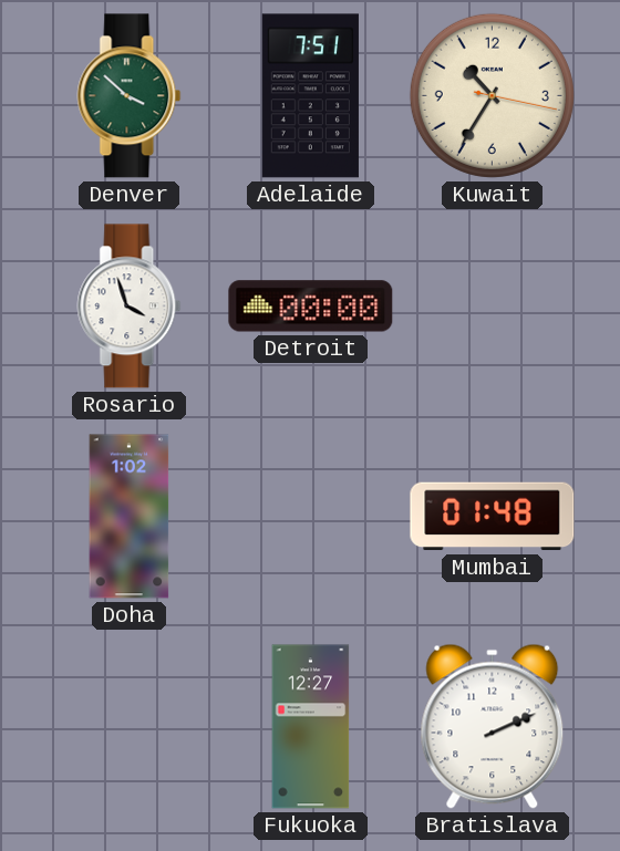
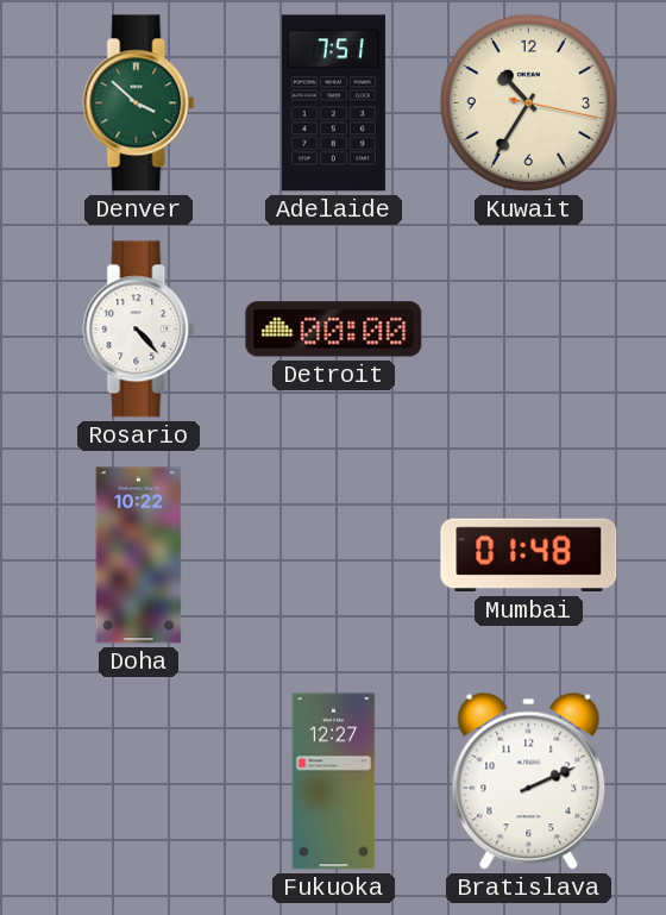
Rosario: 3:57 -> 4:23
Doha: 1:02 -> 10:22
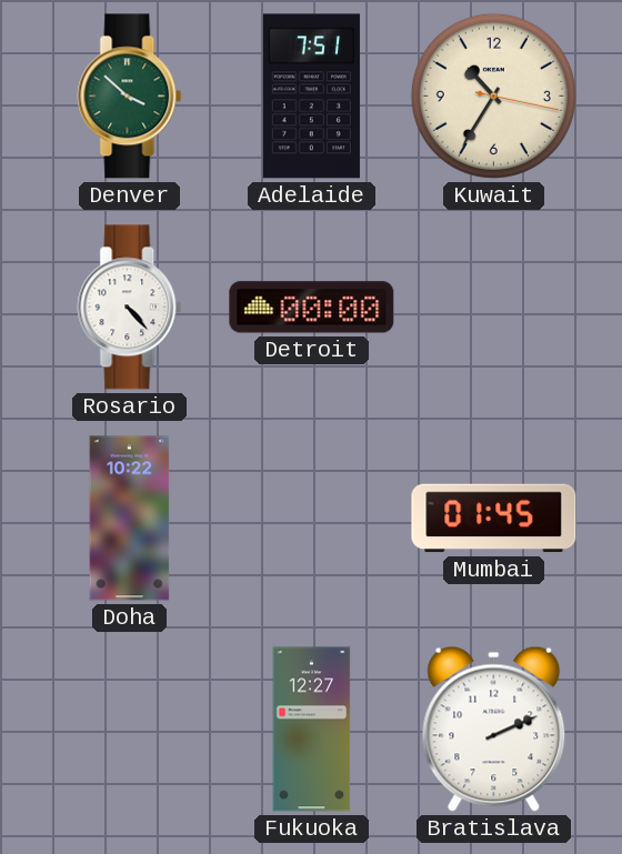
Mumbai: 01:48 -> 01:45
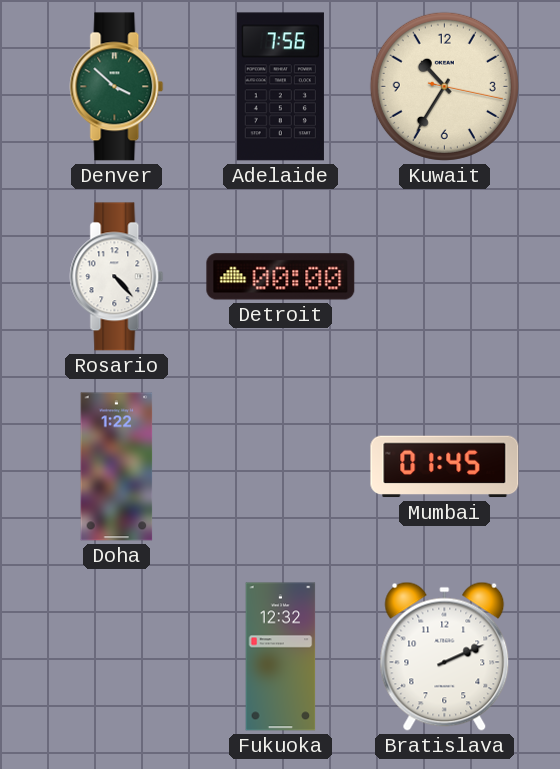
Adelaide: 7:51 -> 7:56
Doha: 10:22 -> 1:22
Fukuoka: 12:27 -> 12:32
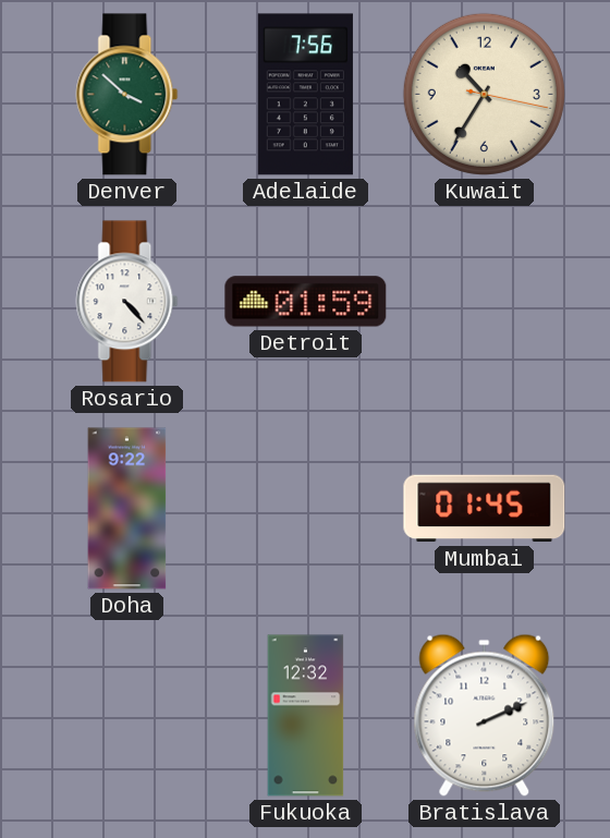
Detroit: 00:00 -> 01:59
Doha: 1:22 -> 9:22
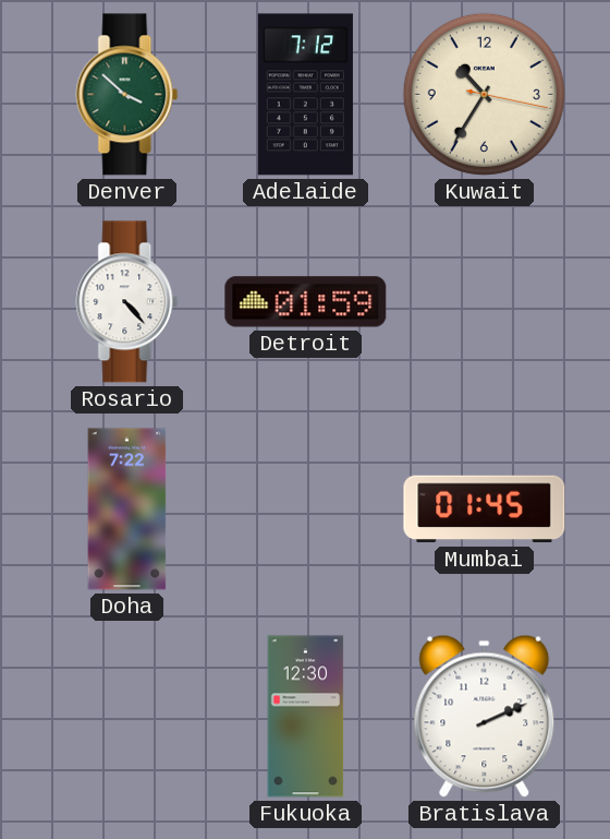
Adelaide: 7:56 -> 7:12
Doha: 9:22 -> 7:22
Fukuoka: 12:32 -> 12:30
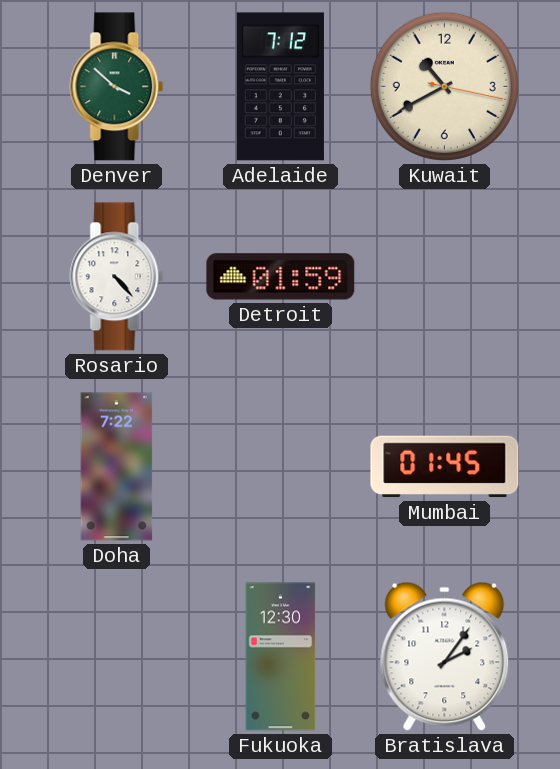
Kuwait: 10:35 -> 10:40
Bratislava: 2:11 -> 2:06
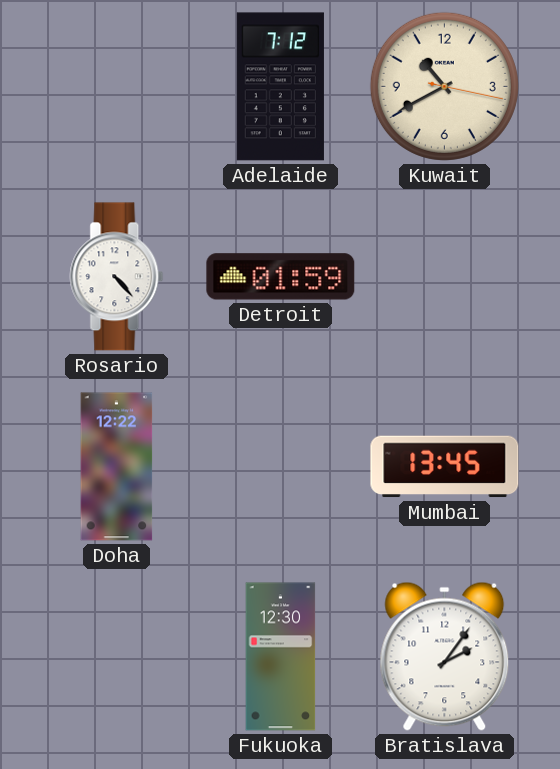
Denver: 3:52 -> none
Doha: 7:22 -> 12:22
Mumbai: 01:45 -> 13:45
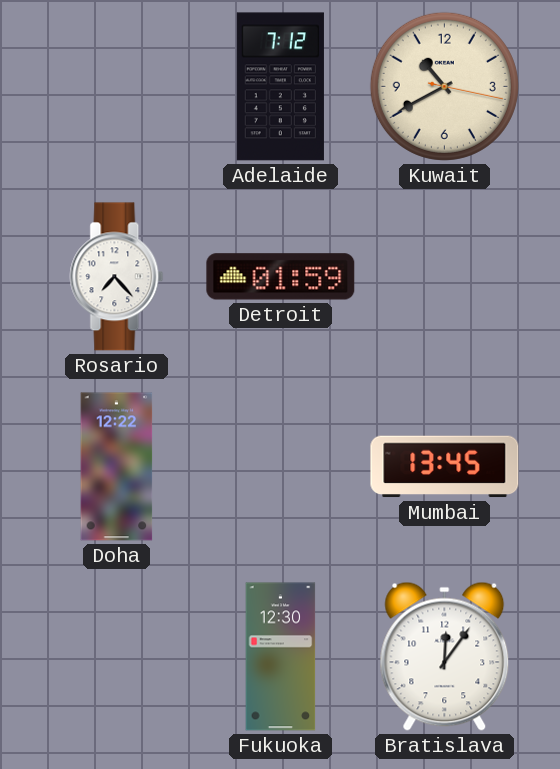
Rosario: 4:23 -> 7:23
Bratislava: 2:06 -> 12:06
